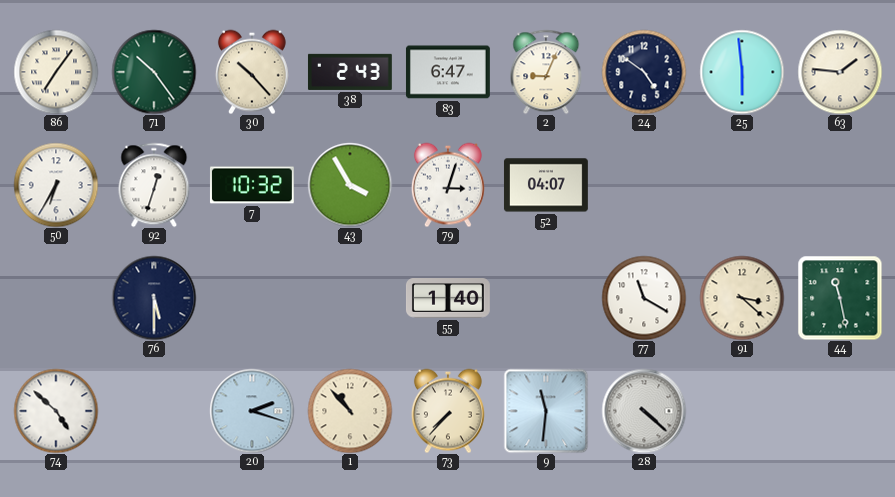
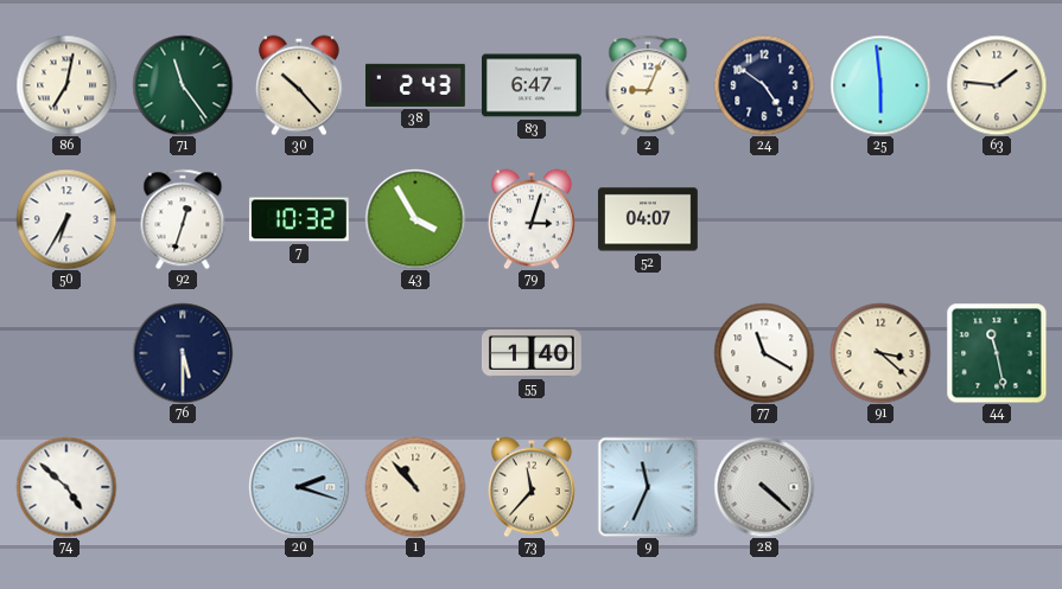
86: 7:06 -> 7:02
71: 10:24 -> 11:24
73: 7:37 -> 11:37
9: 11:31 -> 11:34
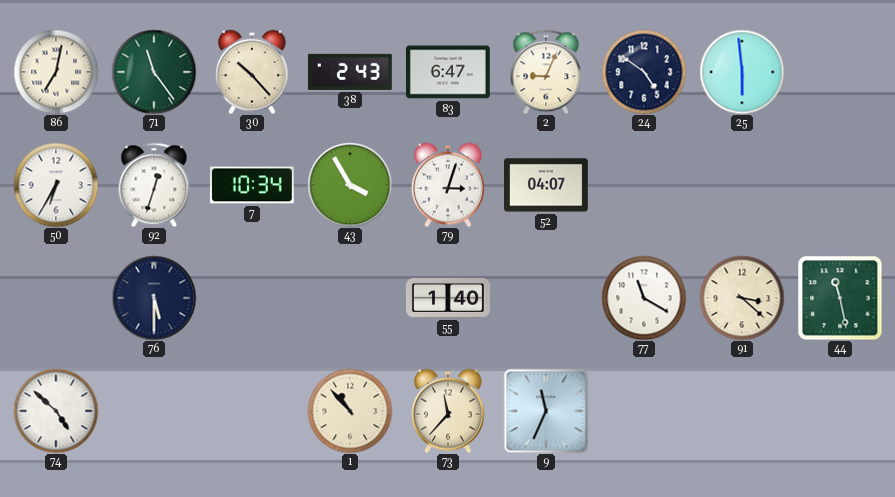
63: 1:46 -> none
7: 10:32 -> 10:34
20: 2:18 -> none
28: 4:22 -> none
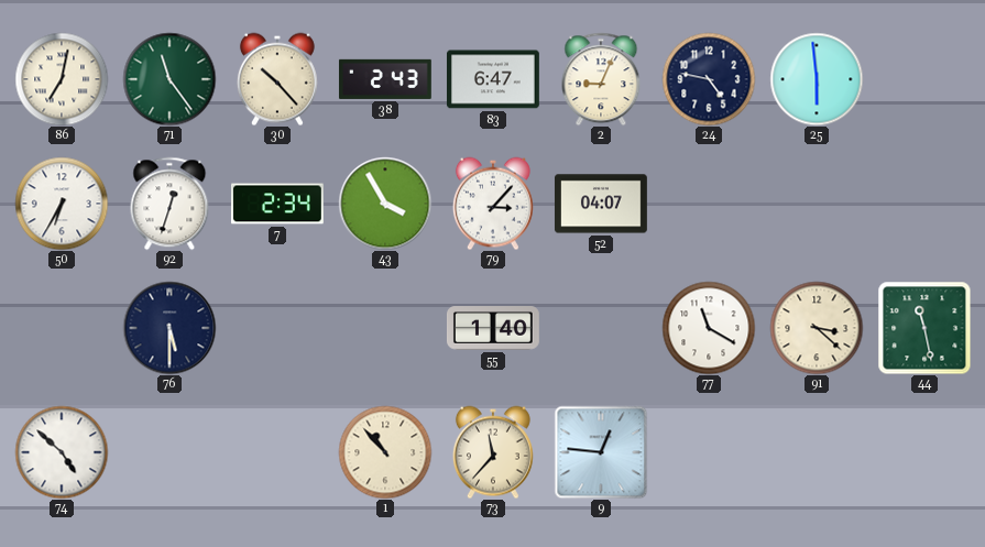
24: 4:51 -> 4:47
7: 10:34 -> 2:34
79: 3:03 -> 3:07
9: 11:34 -> 12:46
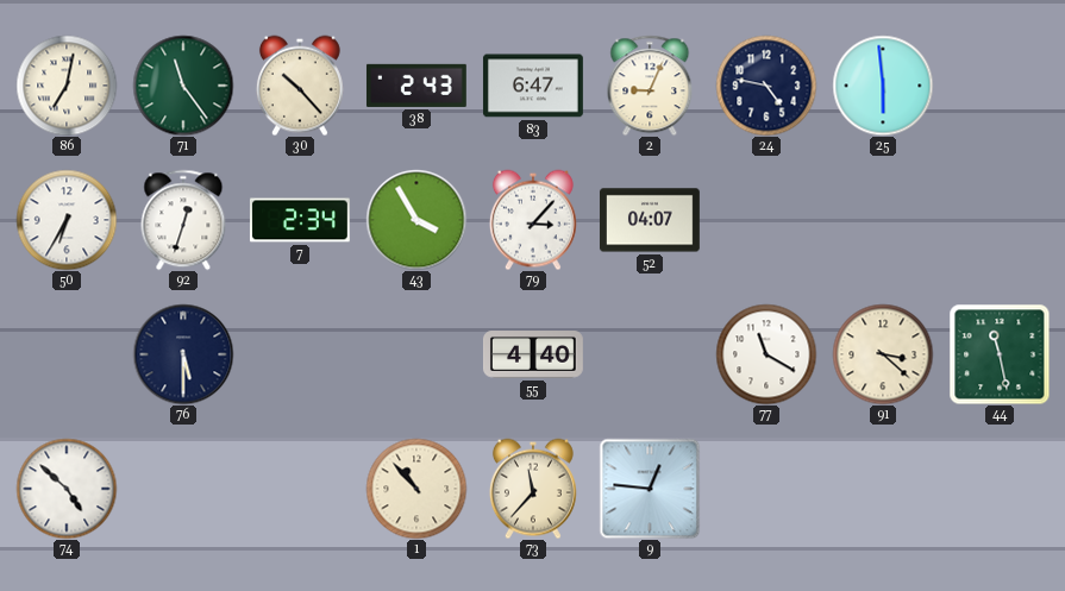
55: 1:40 -> 4:40
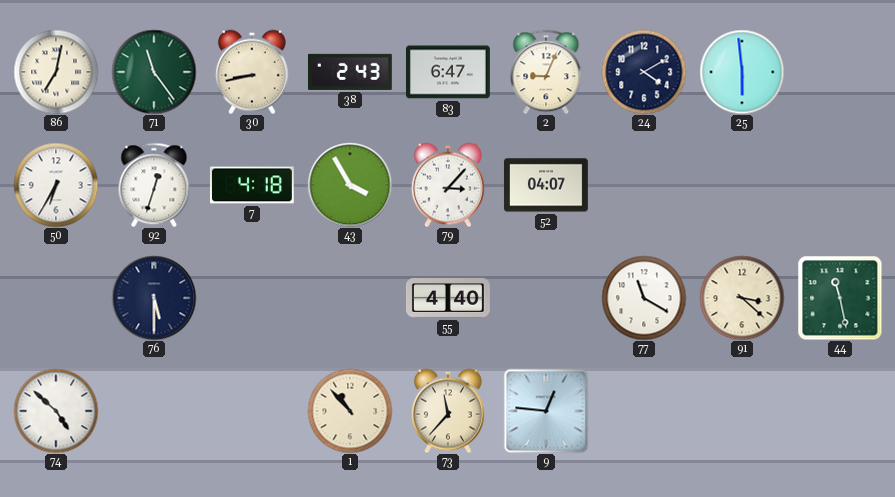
30: 10:23 -> 8:43
24: 4:47 -> 4:10
7: 2:34 -> 4:18
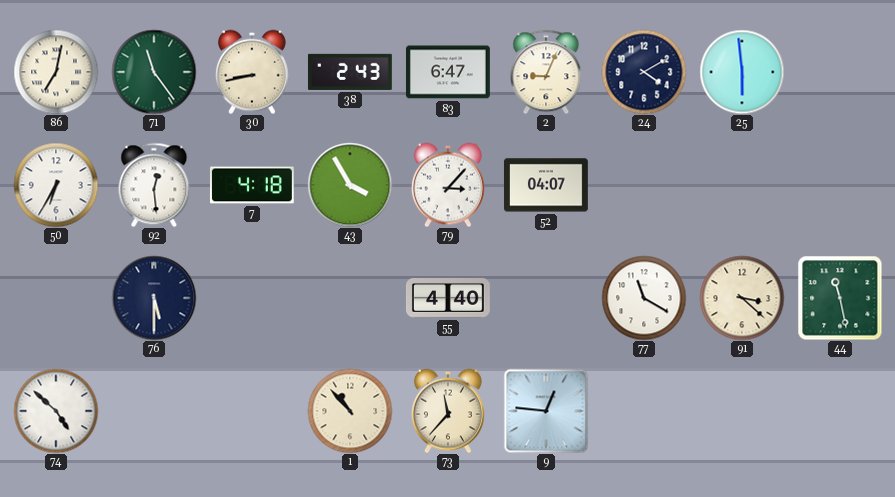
92: 12:33 -> 12:29
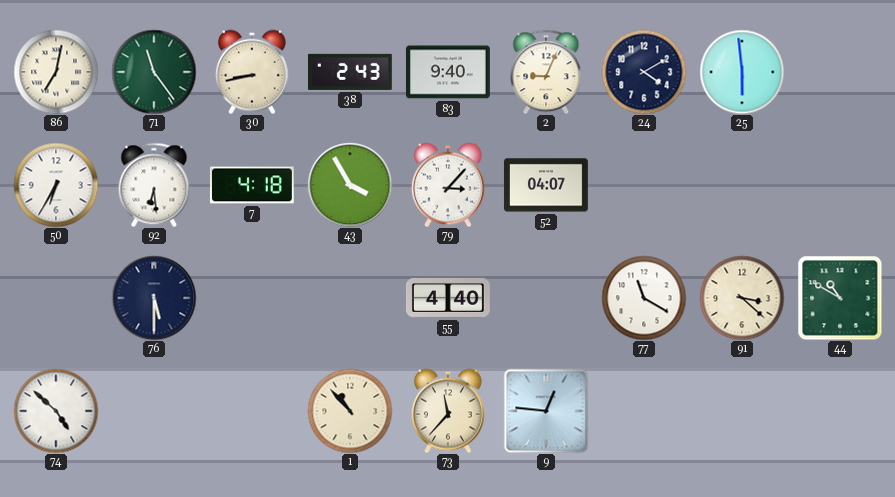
83: 6:47 -> 9:40
92: 12:29 -> 6:29
44: 11:28 -> 10:50
